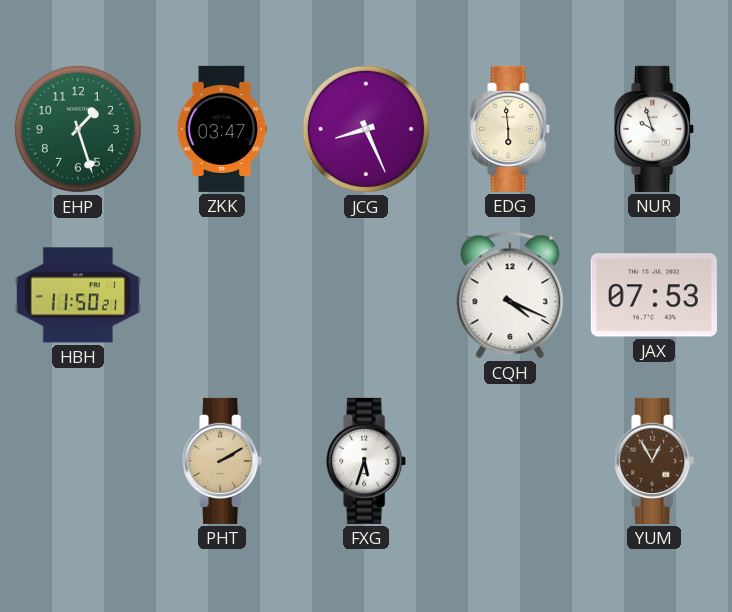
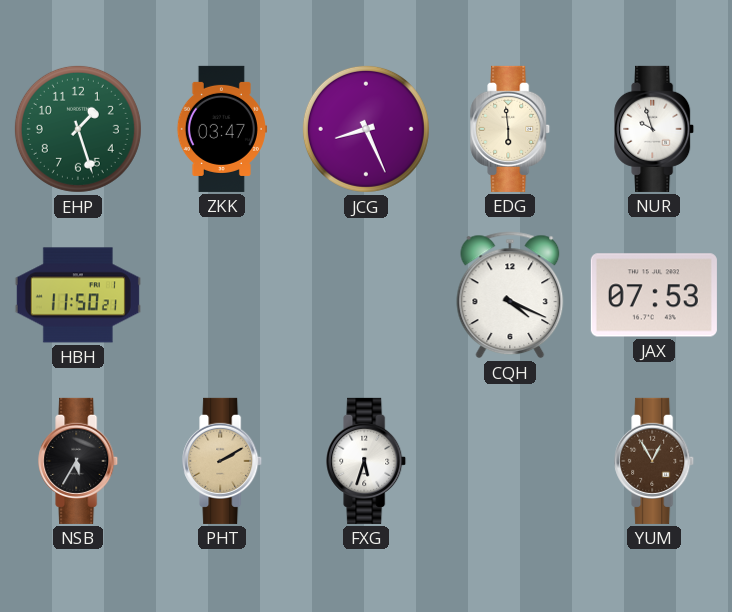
NSB: none -> 5:35
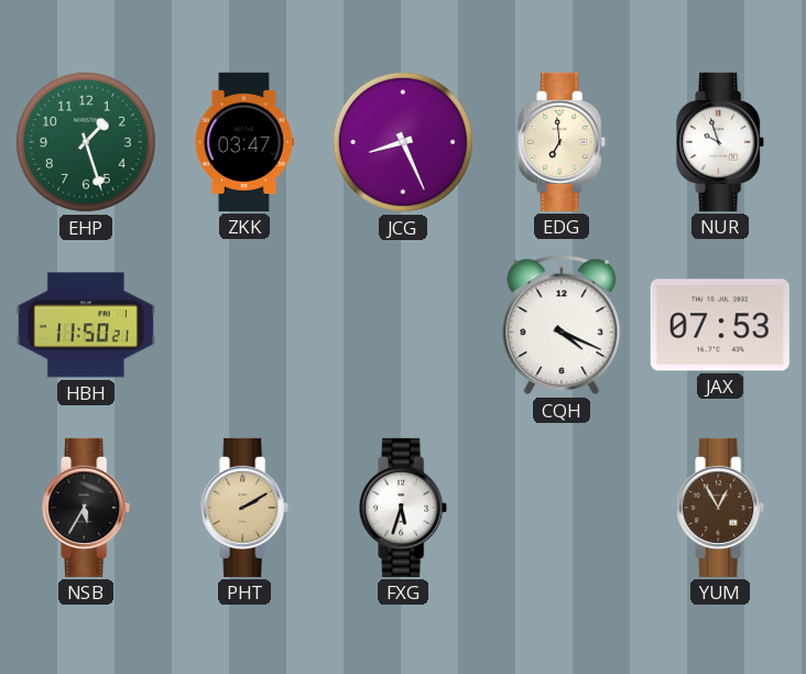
EDG: 5:59 -> 6:59
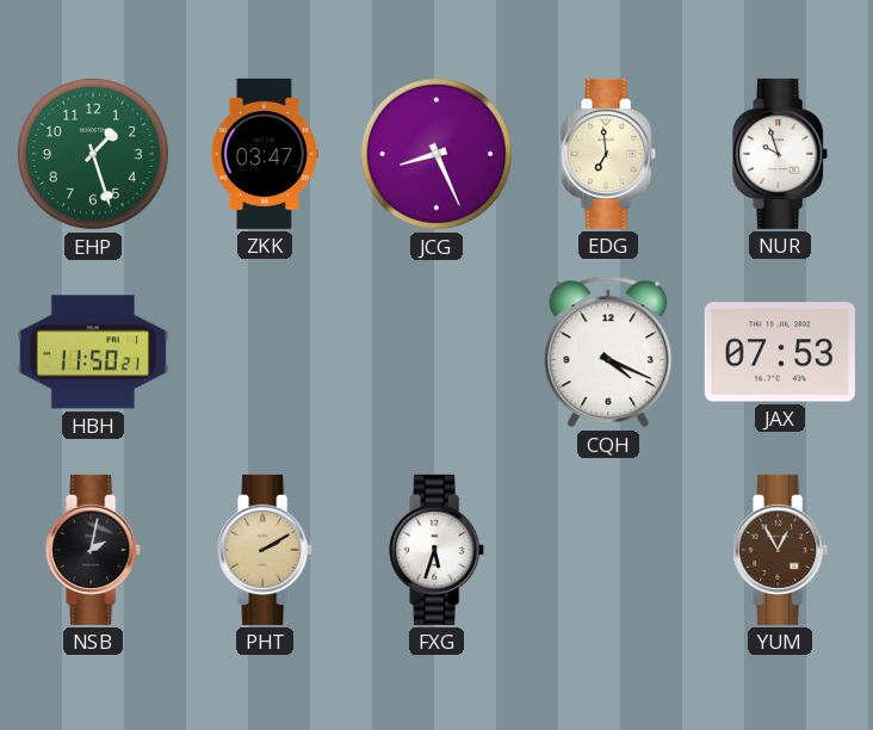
NSB: 5:35 -> 2:02
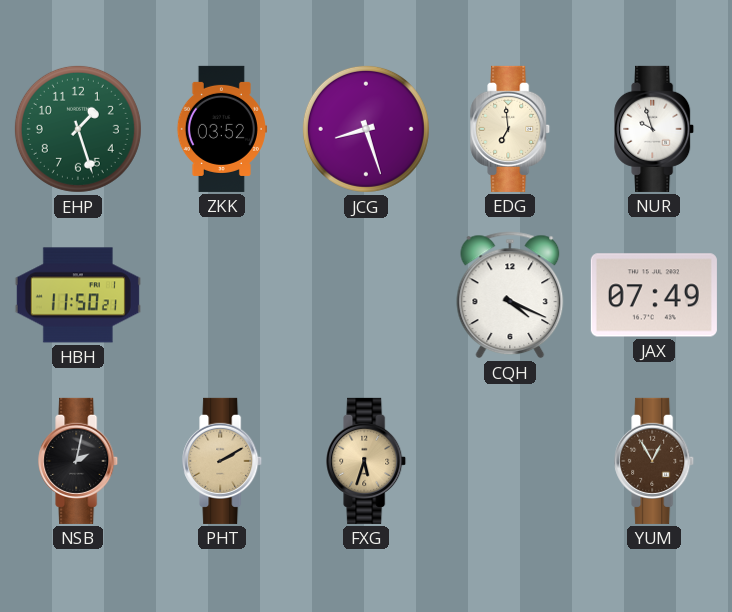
ZKK: 03:47 -> 03:52
JCG: 8:26 -> 8:27
JAX: 07:53 -> 07:49
FXG dial: white -> champagne
